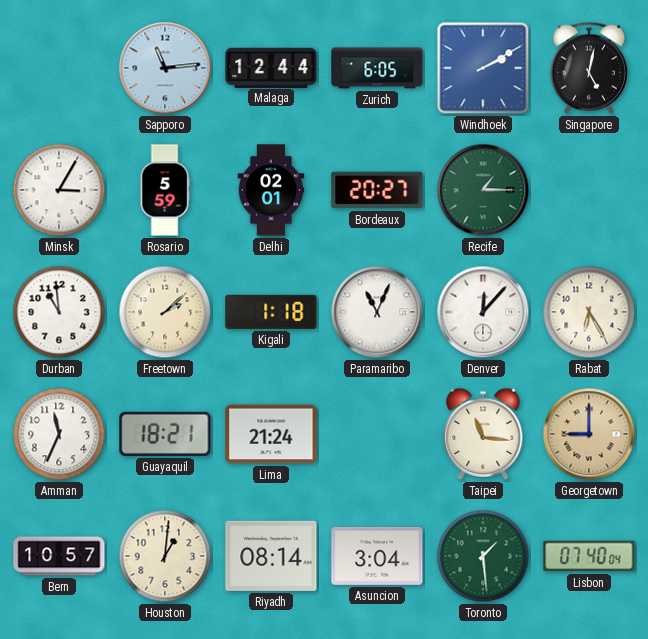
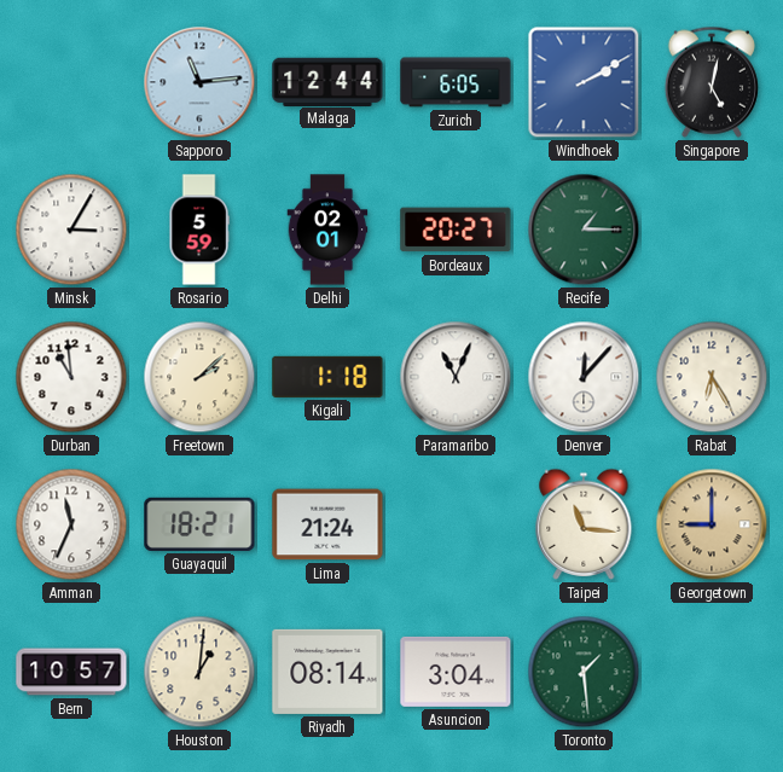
Lisbon: 07:40 -> none
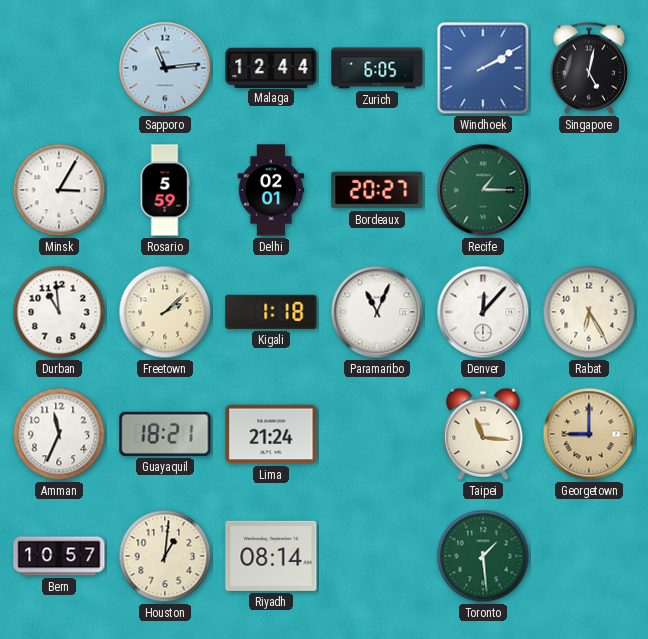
Asuncion: 3:04 -> none
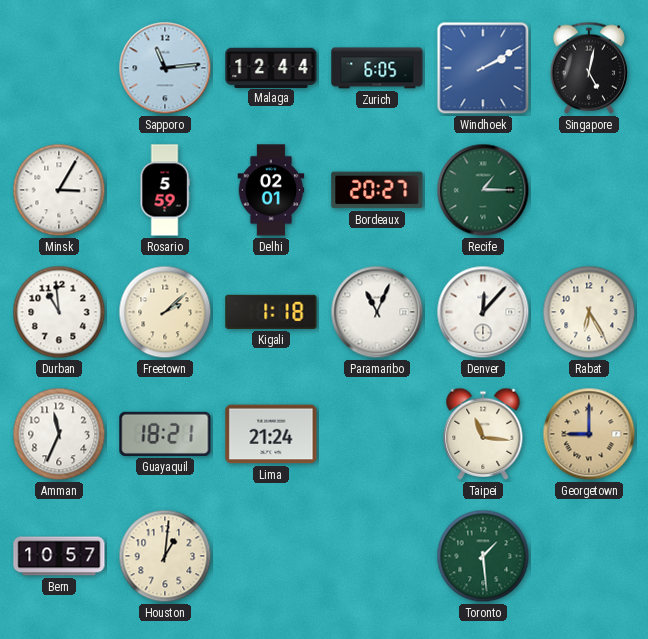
Riyadh: 08:14 -> none
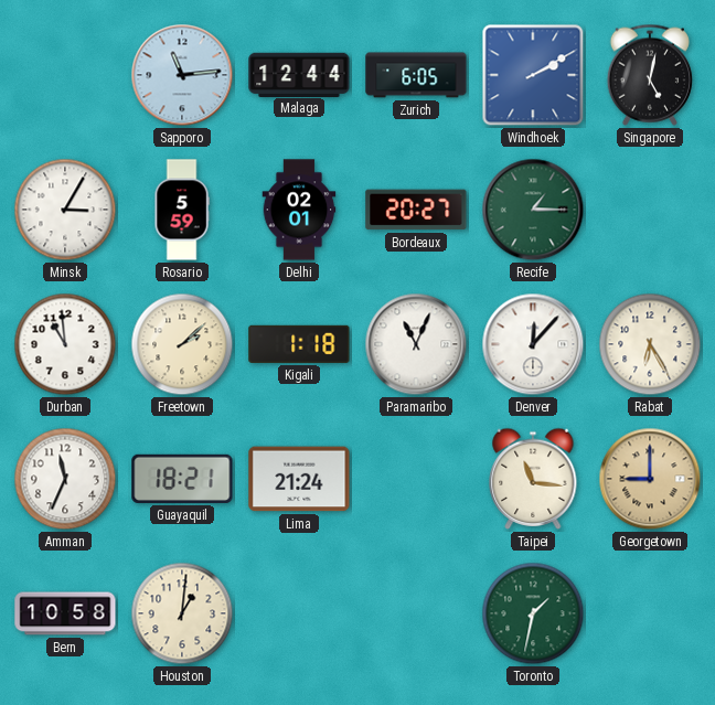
Bern: 10:57 -> 10:58
Toronto: 1:29 -> 1:32
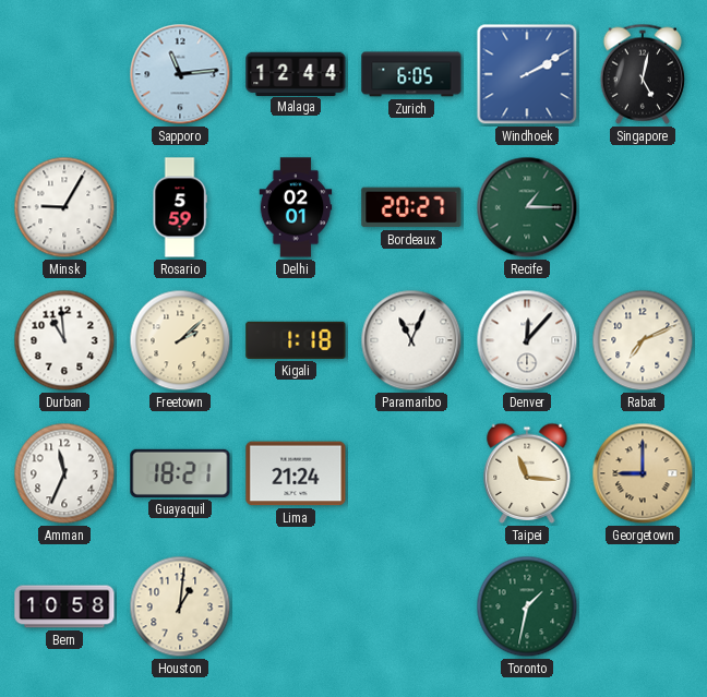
Minsk: 3:05 -> 9:05
Rabat: 6:25 -> 7:11
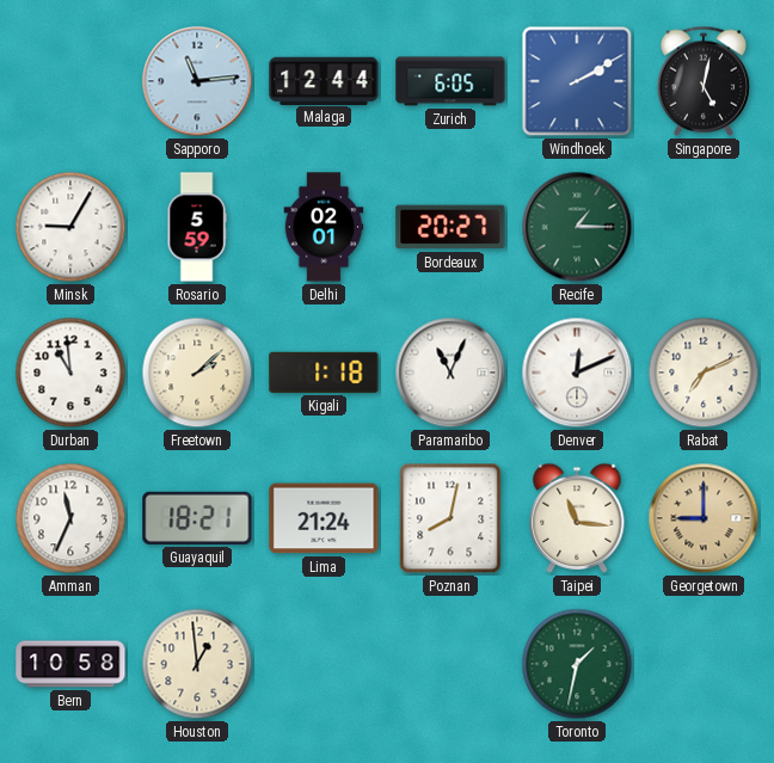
Denver: 12:07 -> 12:11
Poznan: none -> 8:02
Houston: 1:01 -> 12:59
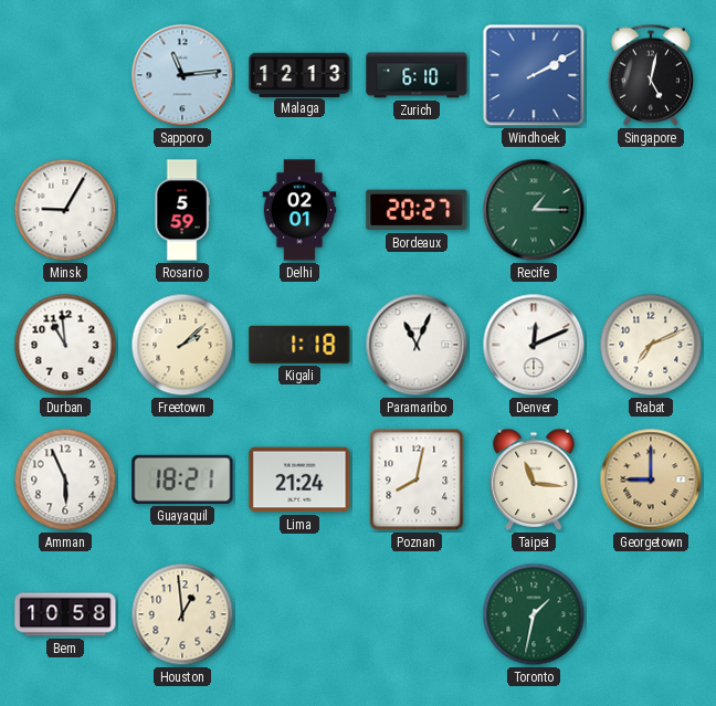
Malaga: 12:44 -> 12:13
Zurich: 6:05 -> 6:10
Amman: 11:34 -> 5:56
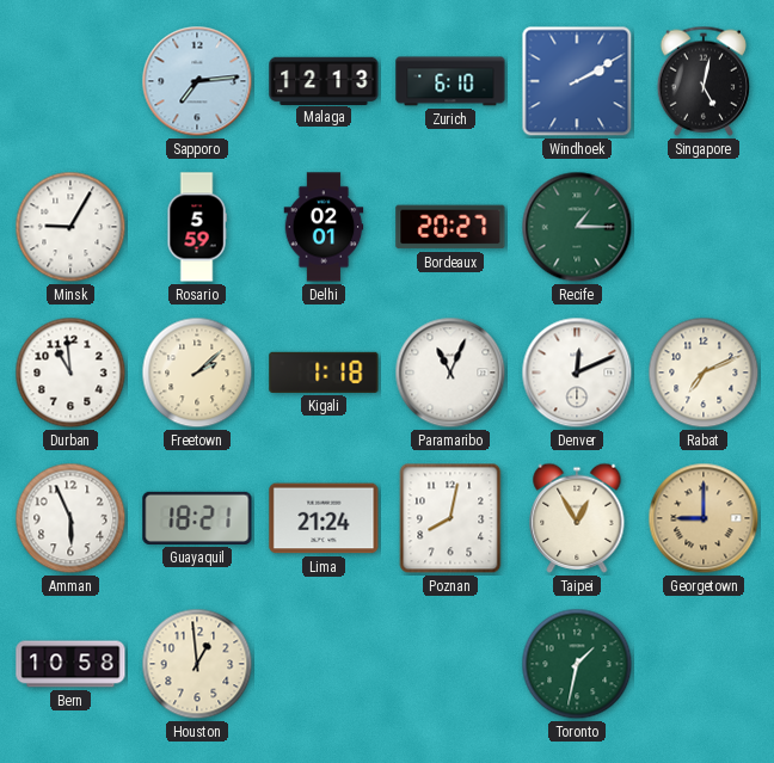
Sapporo: 11:14 -> 7:14
Taipei: 11:16 -> 12:55
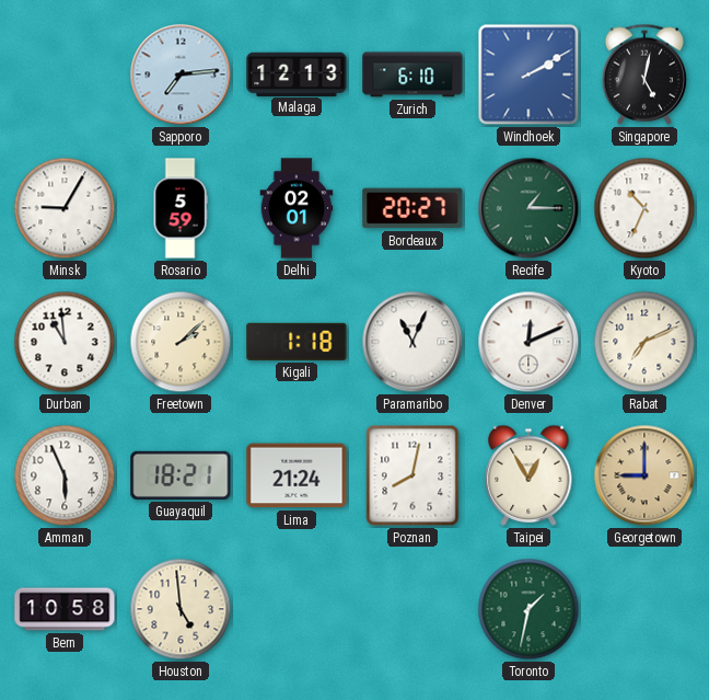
Kyoto: none -> 10:34
Houston: 12:59 -> 4:59
